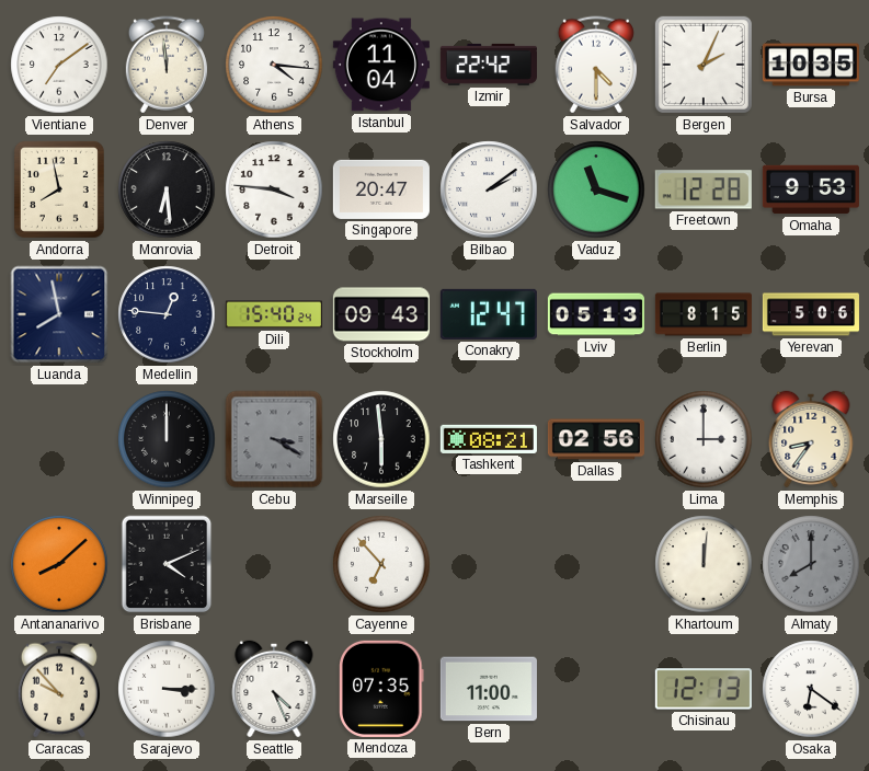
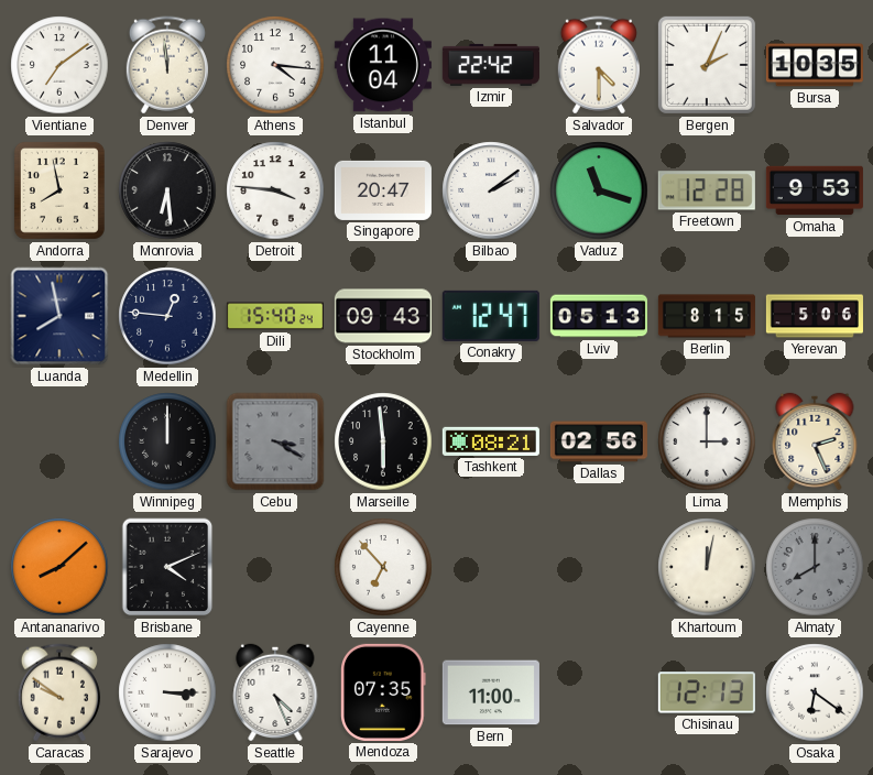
Memphis: 8:36 -> 2:26
Khartoum: 12:01 -> 12:02
Caracas: 9:53 -> 9:51
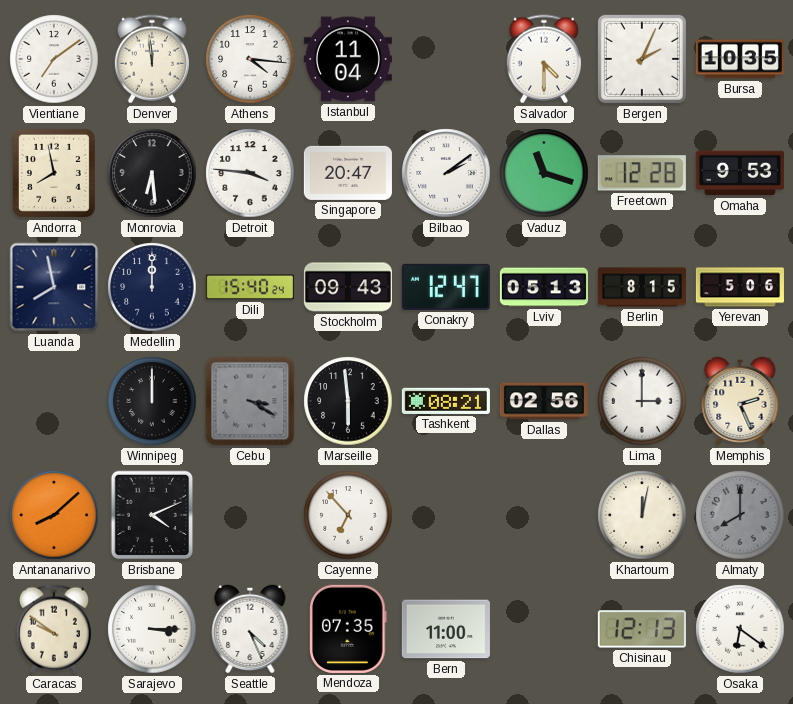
Izmir: 22:42 -> none
Medellin: 12:46 -> 12:00
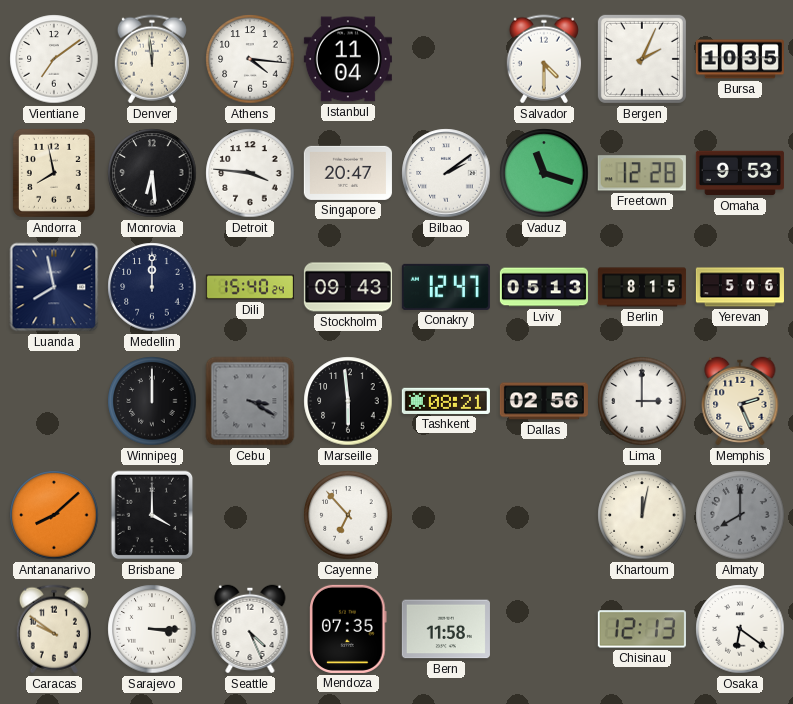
Brisbane: 4:11 -> 4:00
Bern: 11:00 -> 11:58
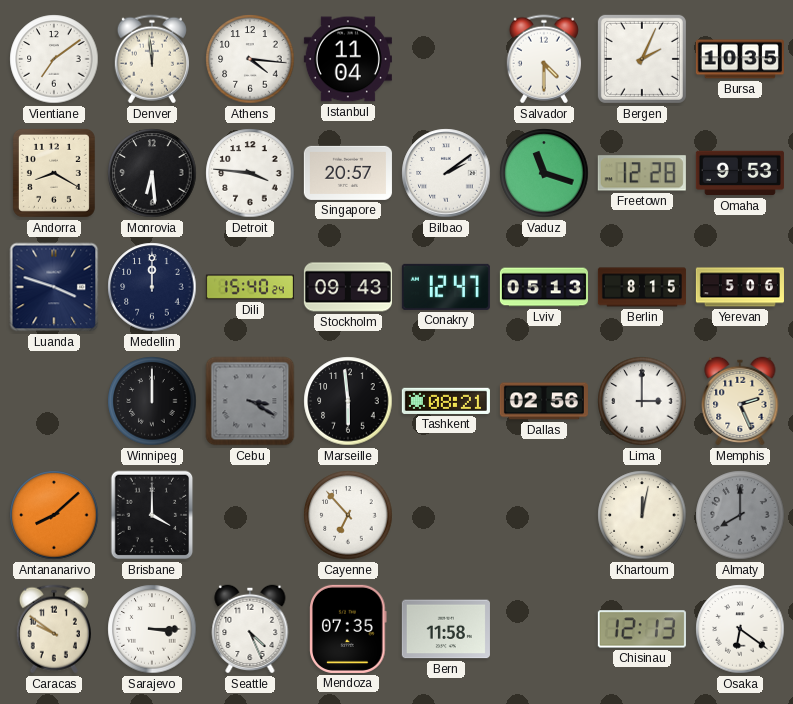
Andorra: 7:58 -> 8:20
Singapore: 20:47 -> 20:57
Luanda: 7:58 -> 3:48
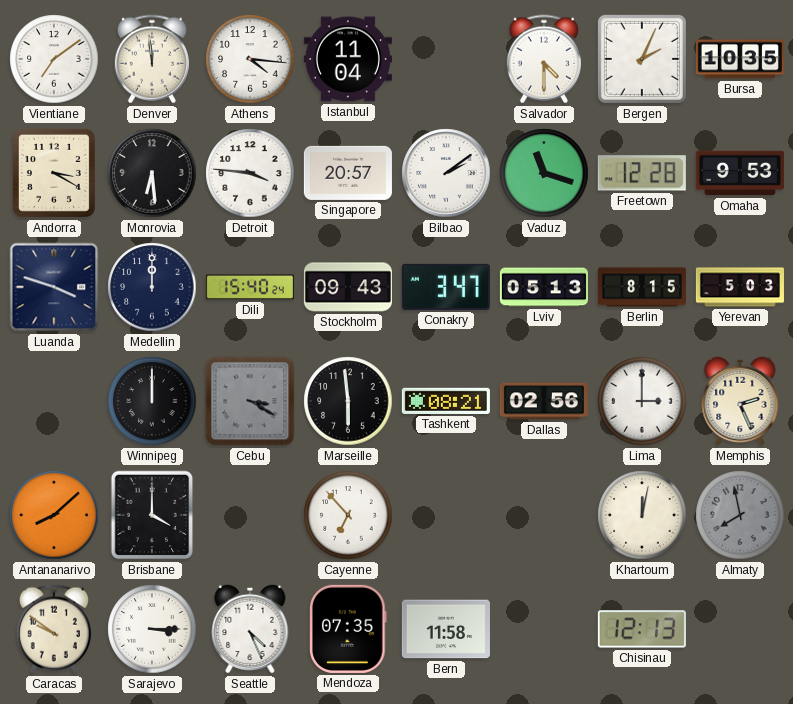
Andorra: 8:20 -> 3:20
Conakry: 12:47 -> 3:47
Yerevan: 5:06 -> 5:03
Almaty: 8:00 -> 7:58
Osaka: 6:21 -> none
